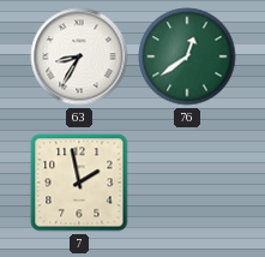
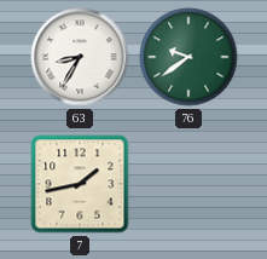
76: 12:39 -> 9:39
7: 1:58 -> 1:43
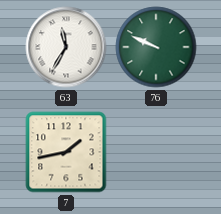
63: 8:35 -> 11:35
76: 9:39 -> 9:49
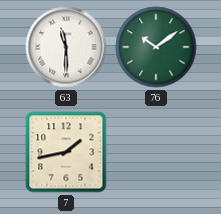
63: 11:35 -> 11:30
76: 9:49 -> 10:09
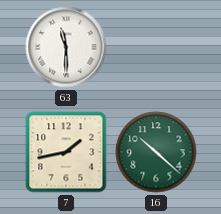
76: 10:09 -> none
16: none -> 10:22
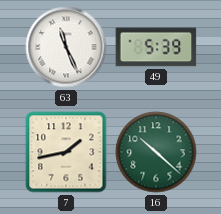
63: 11:30 -> 11:26
49: none -> 5:39
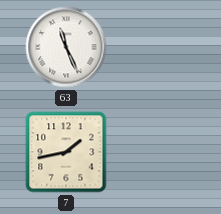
49: 5:39 -> none
16: 10:22 -> none
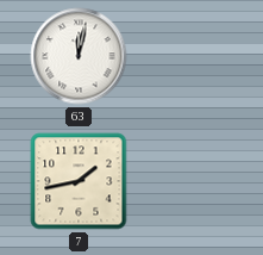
63: 11:26 -> 12:02
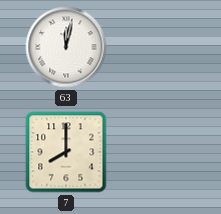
7: 1:43 -> 8:00
